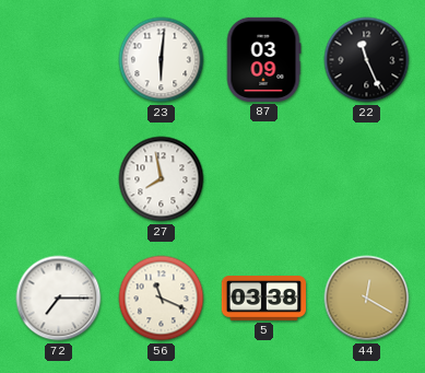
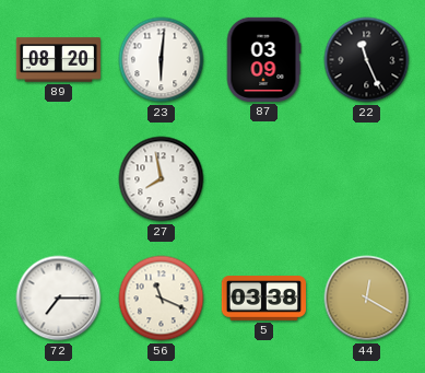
89: none -> 08:20
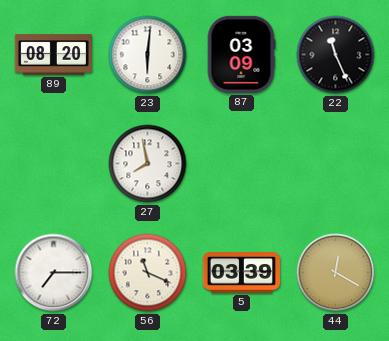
5: 03:38 -> 03:39
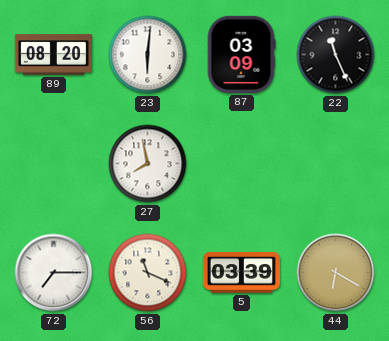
44: 12:20 -> 6:20
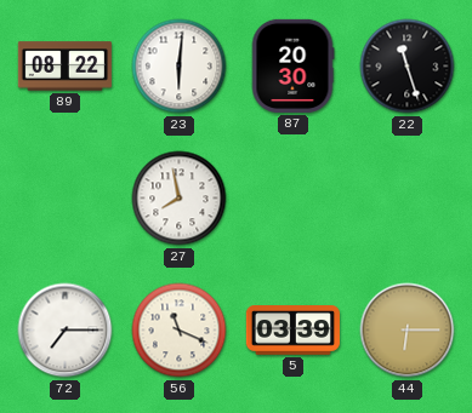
89: 08:20 -> 08:22
87: 03:09 -> 20:30
22: 11:26 -> 11:27
44: 6:20 -> 6:15
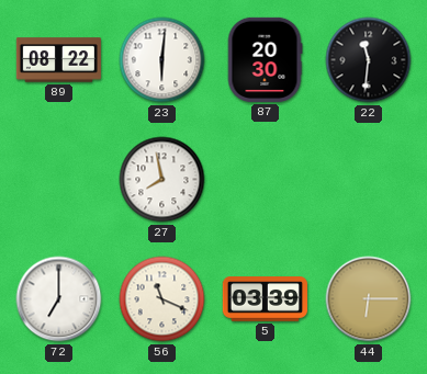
22: 11:27 -> 11:31
72: 7:15 -> 7:00
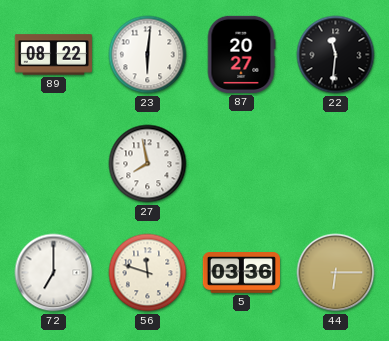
87: 20:30 -> 20:27
56: 11:19 -> 11:48
5: 03:39 -> 03:36
